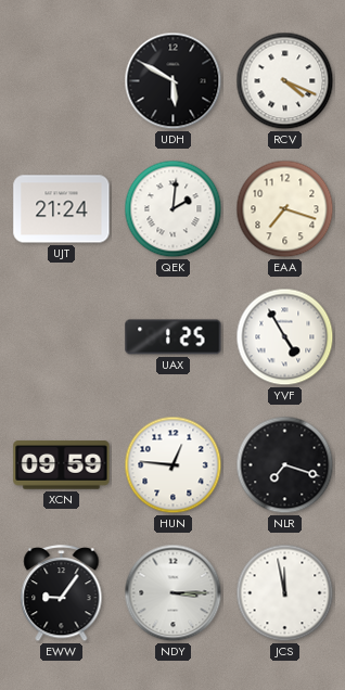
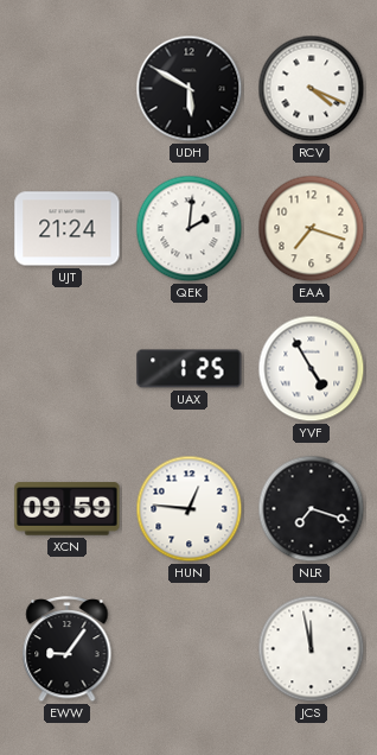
NDY: 3:15 -> none
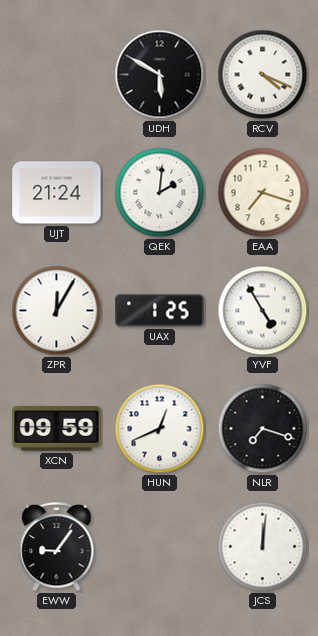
ZPR: none -> 12:05
HUN: 12:46 -> 12:41
JCS: 11:58 -> 12:01
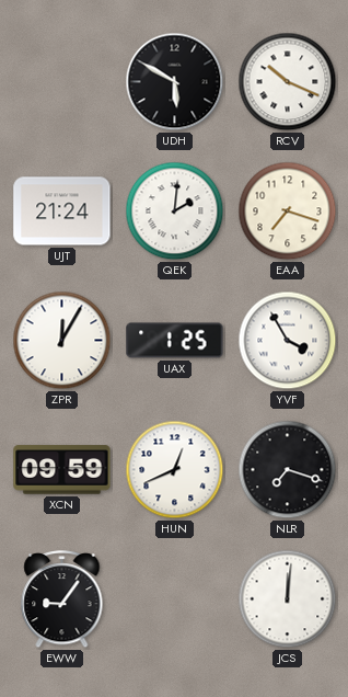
RCV: 4:19 -> 10:19
YVF: 4:55 -> 3:55
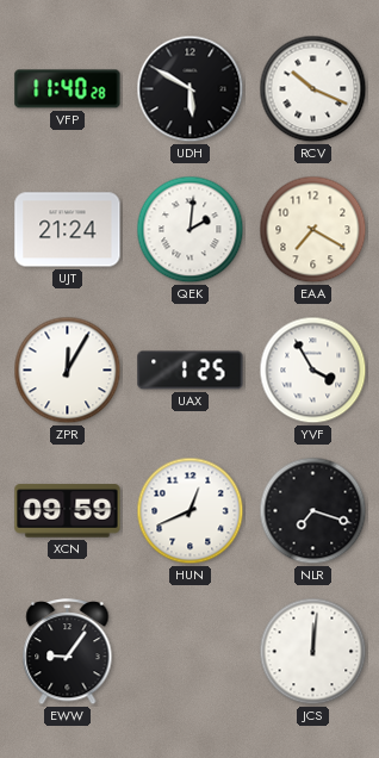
VFP: none -> 11:40
EAA: 7:18 -> 7:20
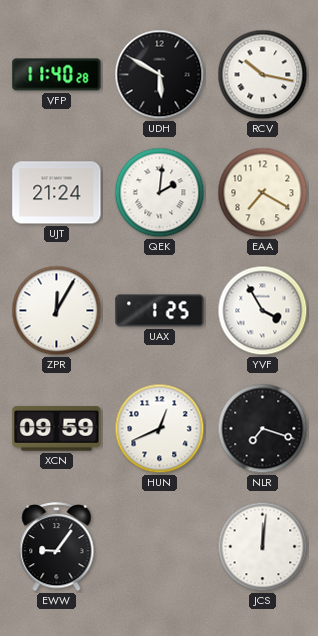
RCV: 10:19 -> 10:17
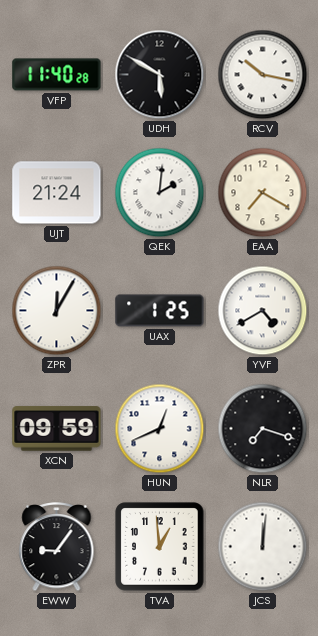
YVF: 3:55 -> 4:40
TVA: none -> 12:59
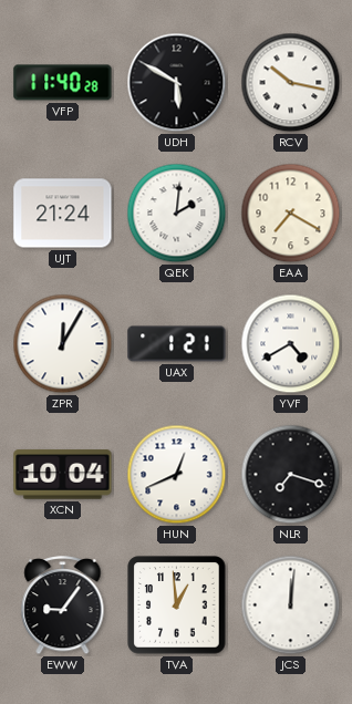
UAX: 1:25 -> 1:21
XCN: 09:59 -> 10:04
